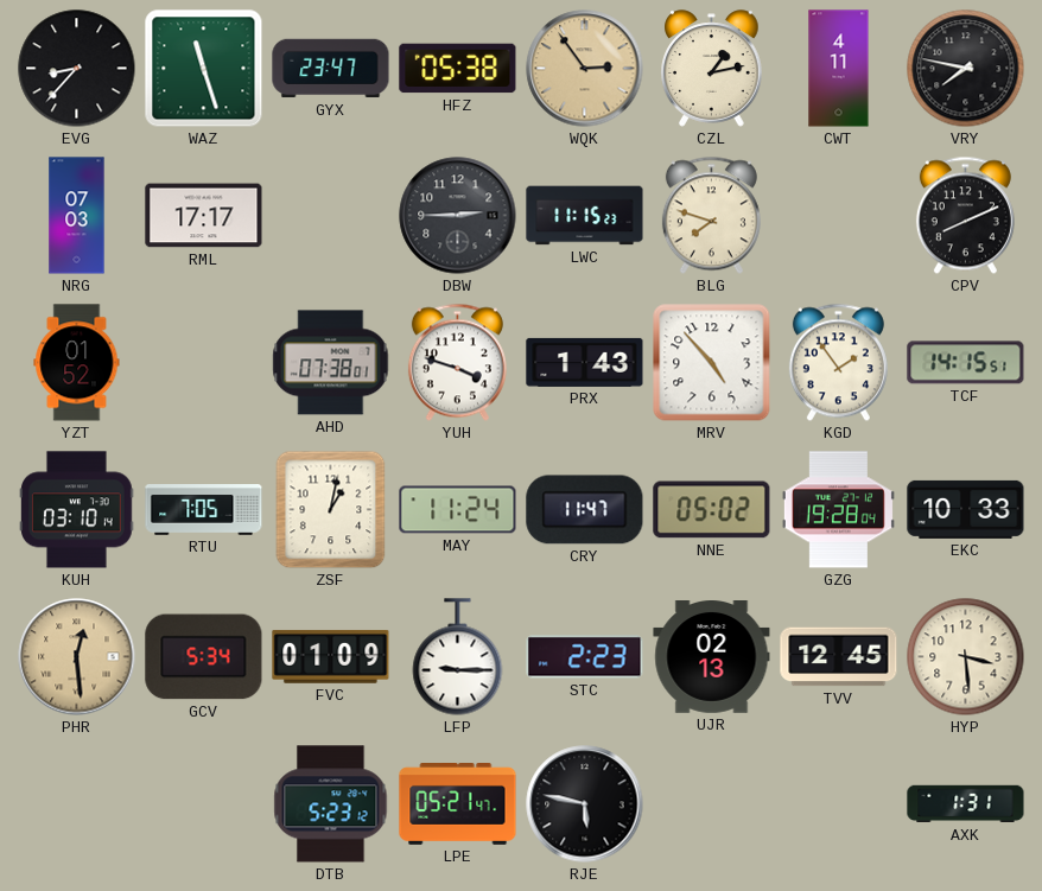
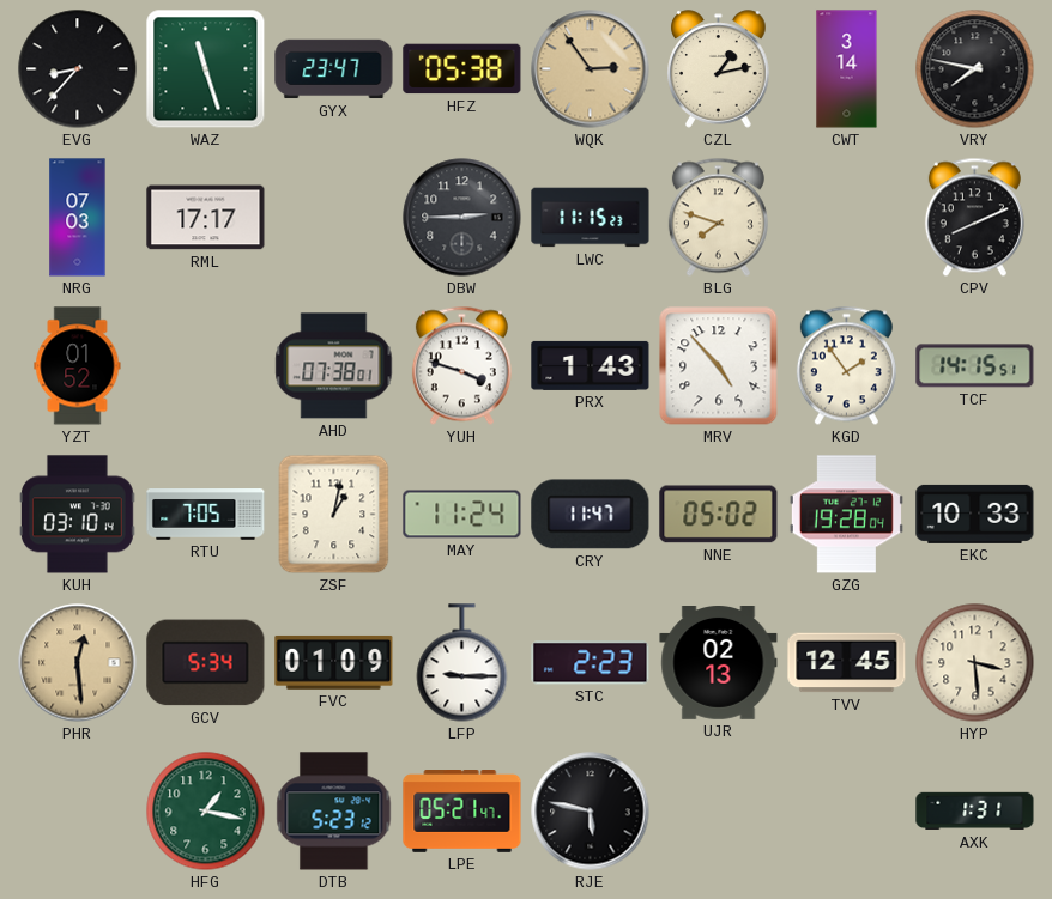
CWT: 4:11 -> 3:14
HFG: none -> 1:17
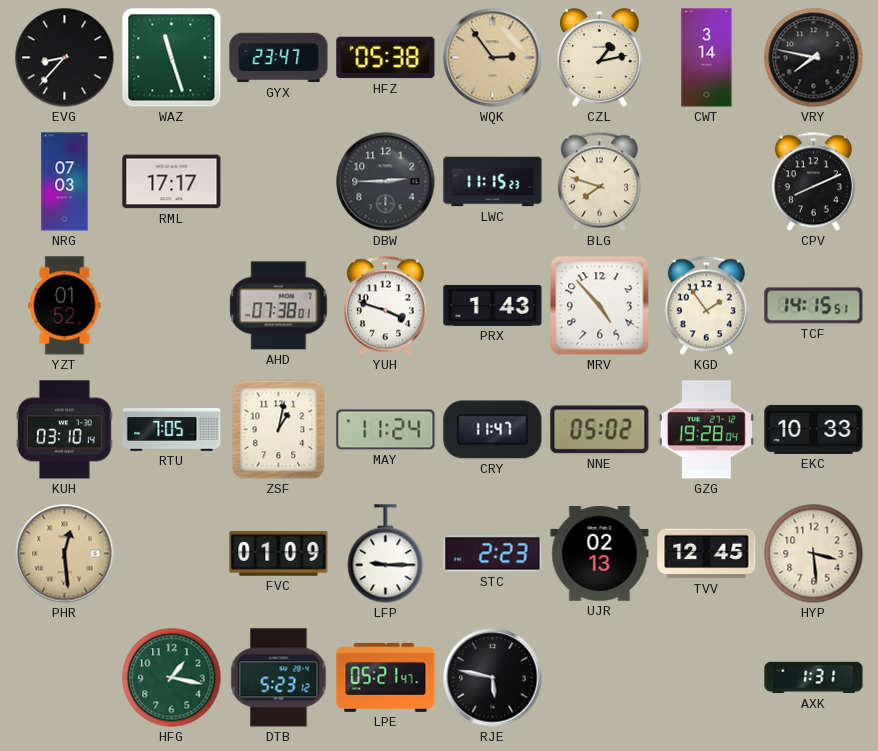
GCV: 5:34 -> none
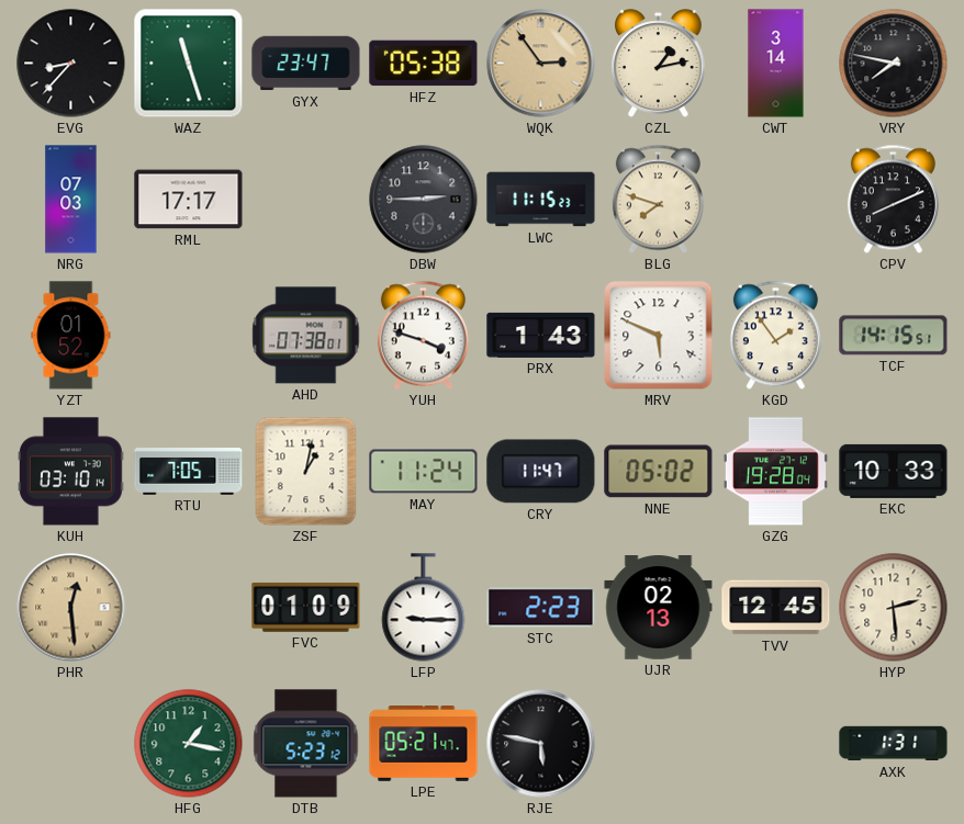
MRV: 4:53 -> 5:49
HYP: 3:29 -> 2:29
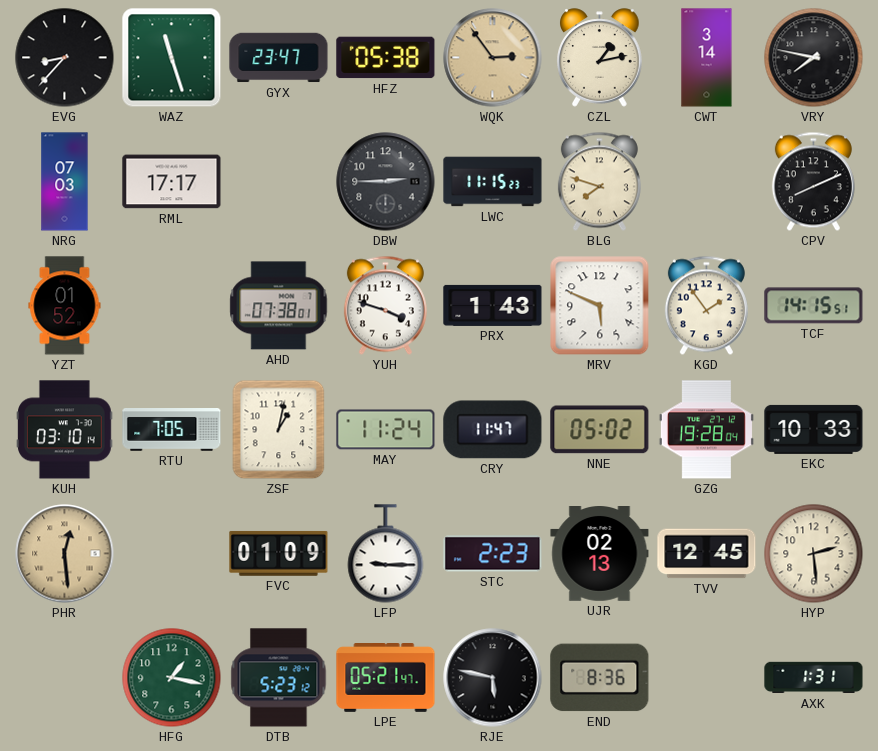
END: none -> 8:36
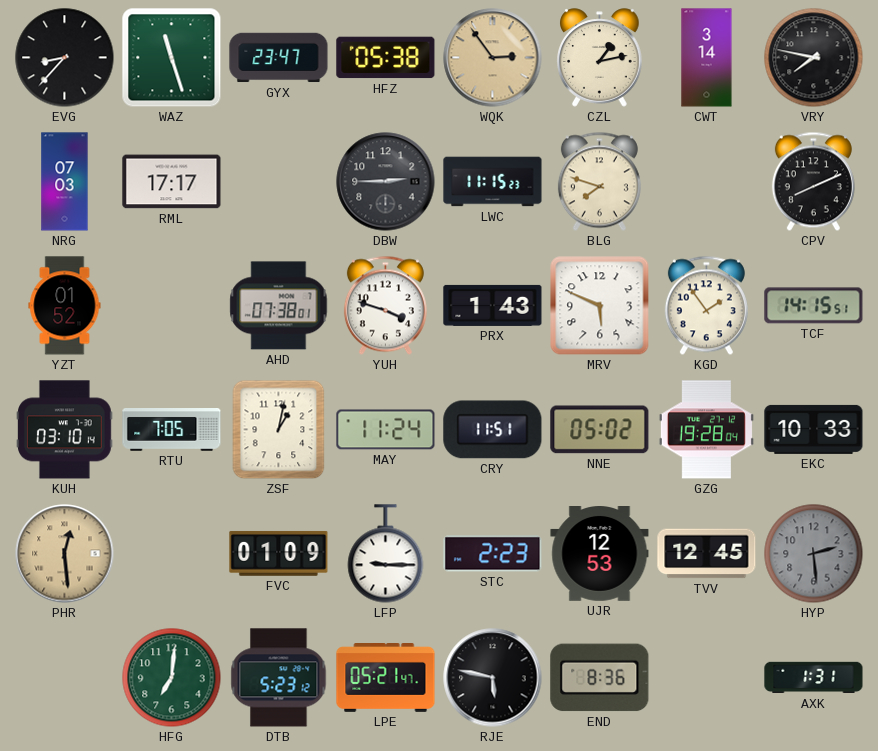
CRY: 11:47 -> 11:51
UJR: 02:13 -> 12:53
HYP dial: cream -> grey
HFG: 1:17 -> 7:01
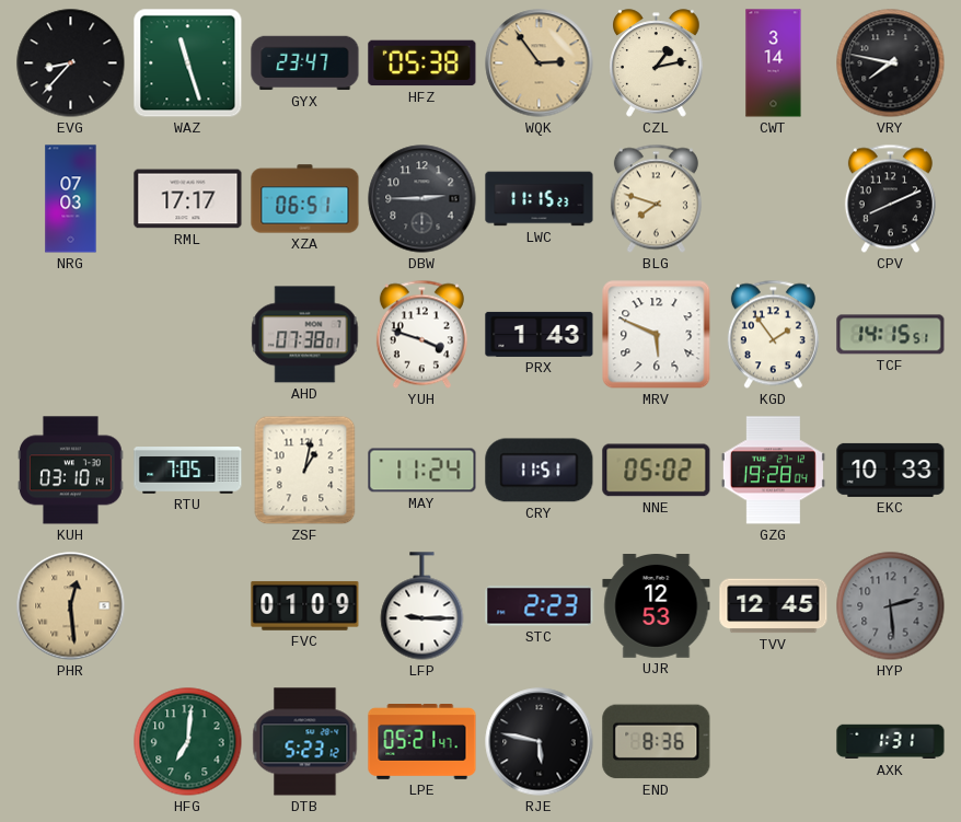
XZA: none -> 06:51
YZT: 01:52 -> none
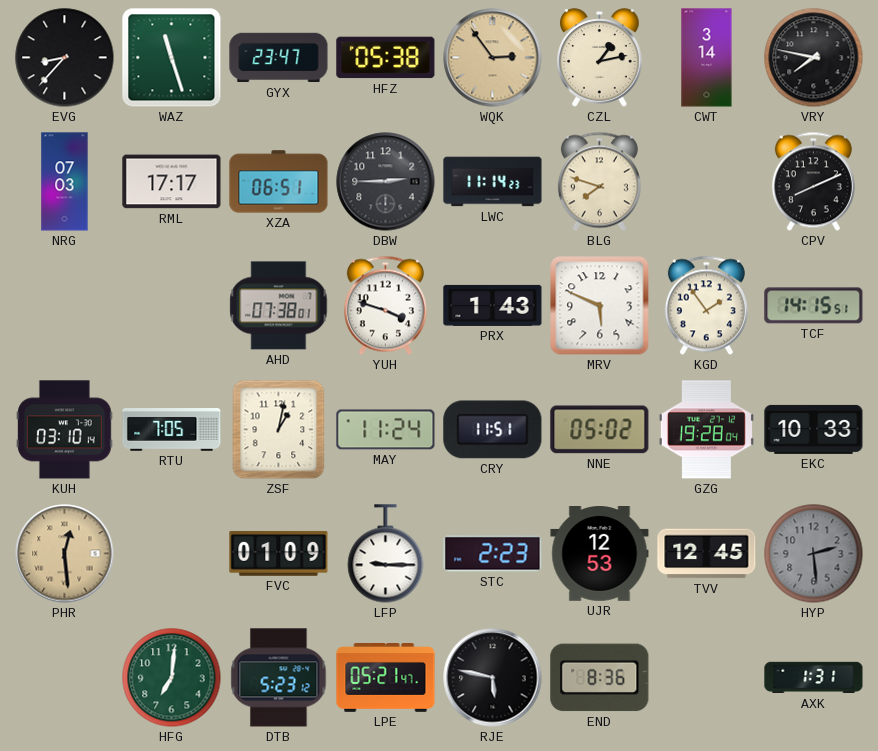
LWC: 11:15 -> 11:14
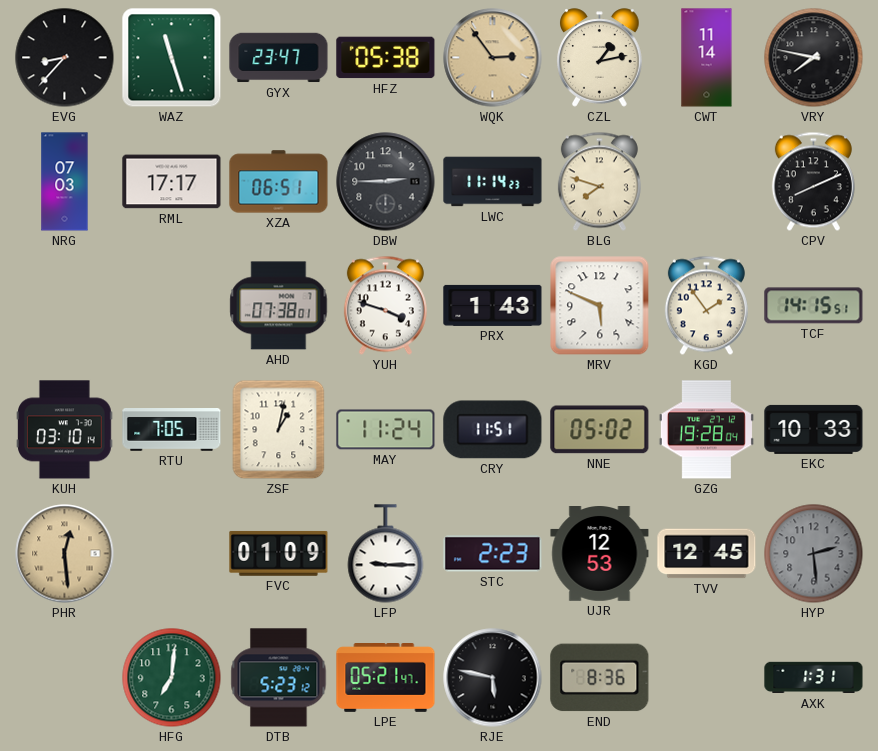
CWT: 3:14 -> 11:14
